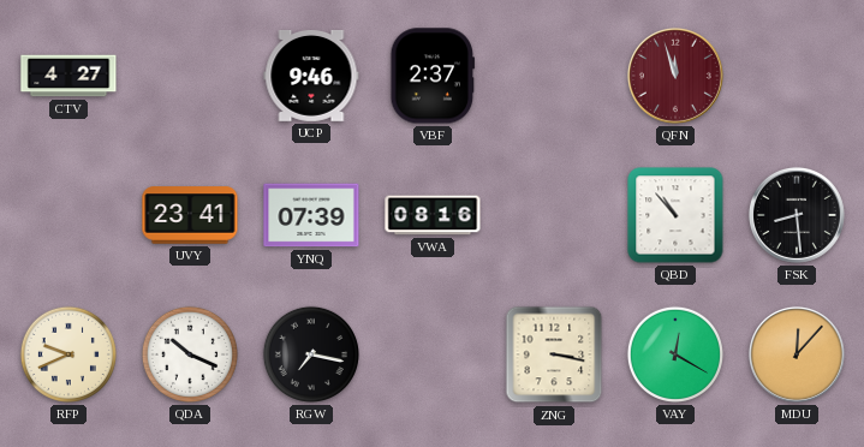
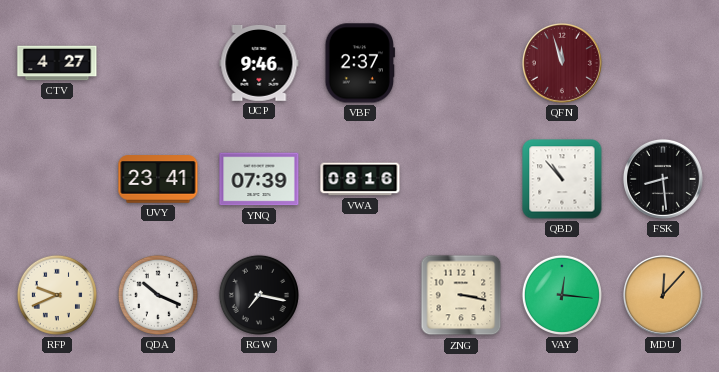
VAY: 12:20 -> 12:16
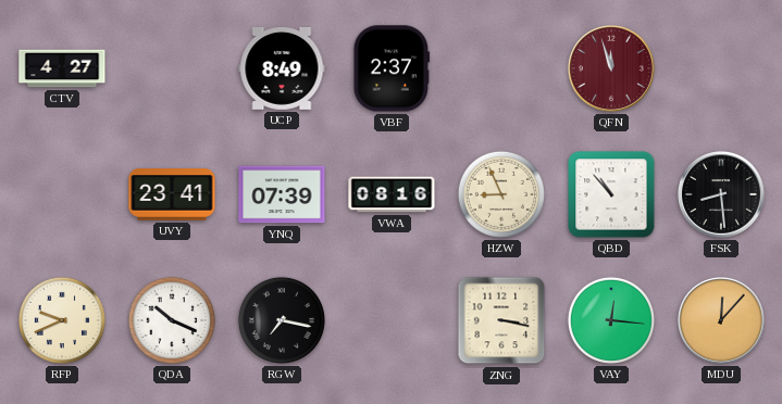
UCP: 9:46 -> 8:49
HZW: none -> 8:56
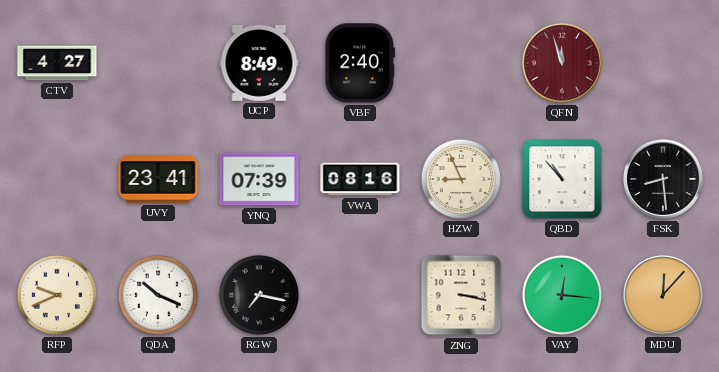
VBF: 2:37 -> 2:40
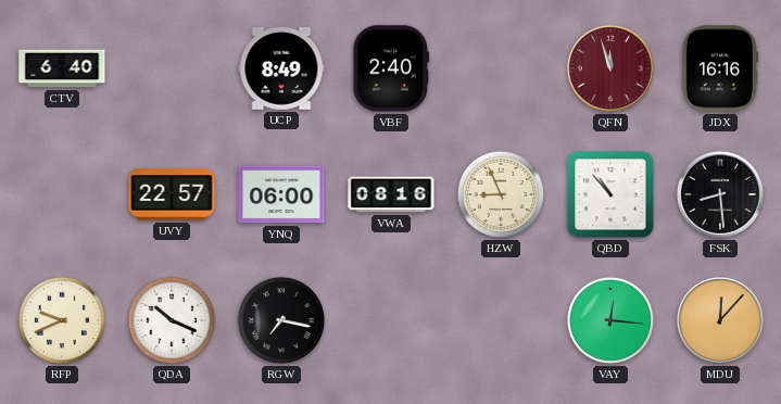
CTV: 4:27 -> 6:40
JDX: none -> 16:16
UVY: 23:41 -> 22:57
YNQ: 07:39 -> 06:00
ZNG: 3:17 -> none
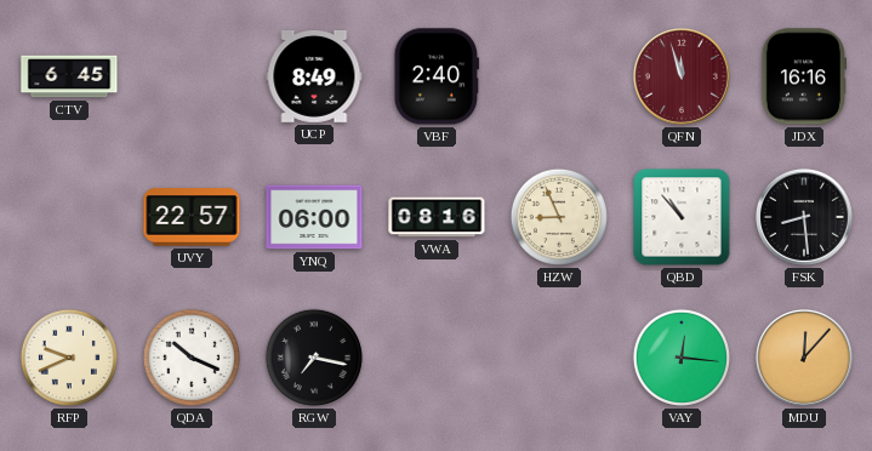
CTV: 6:40 -> 6:45
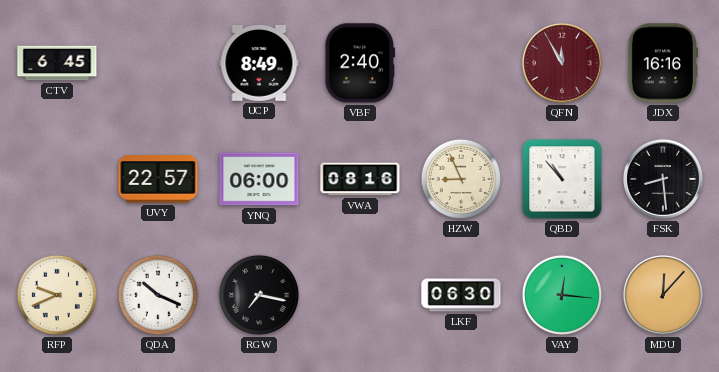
QFN: 11:57 -> 11:55
LKF: none -> 06:30
